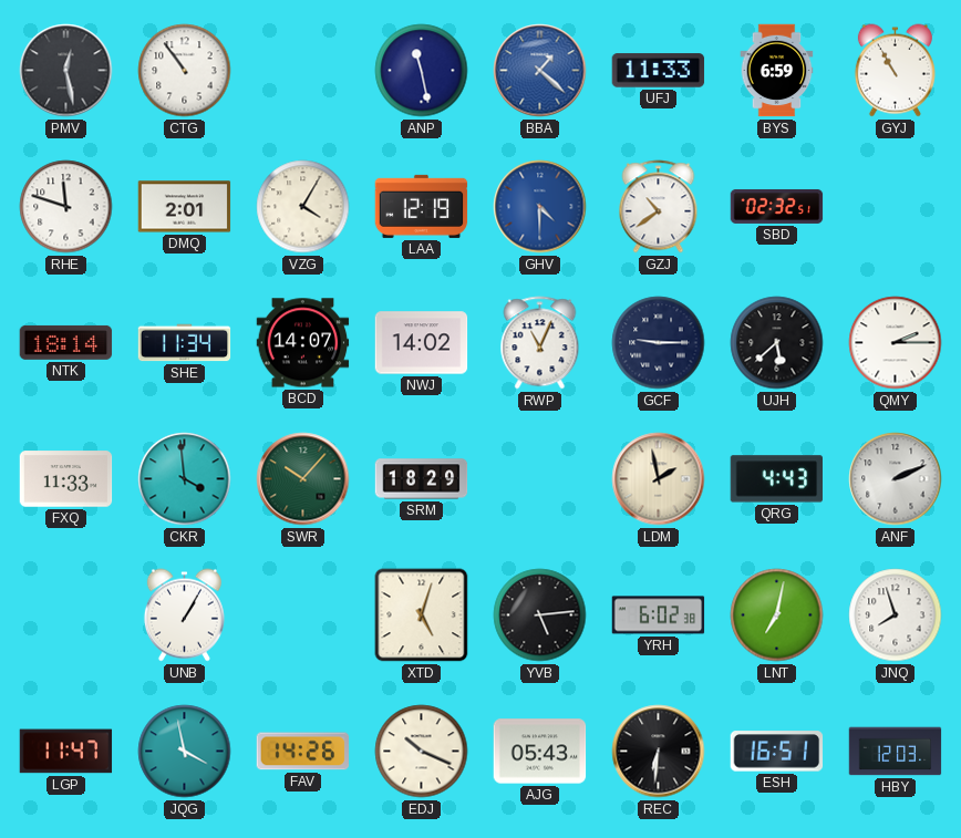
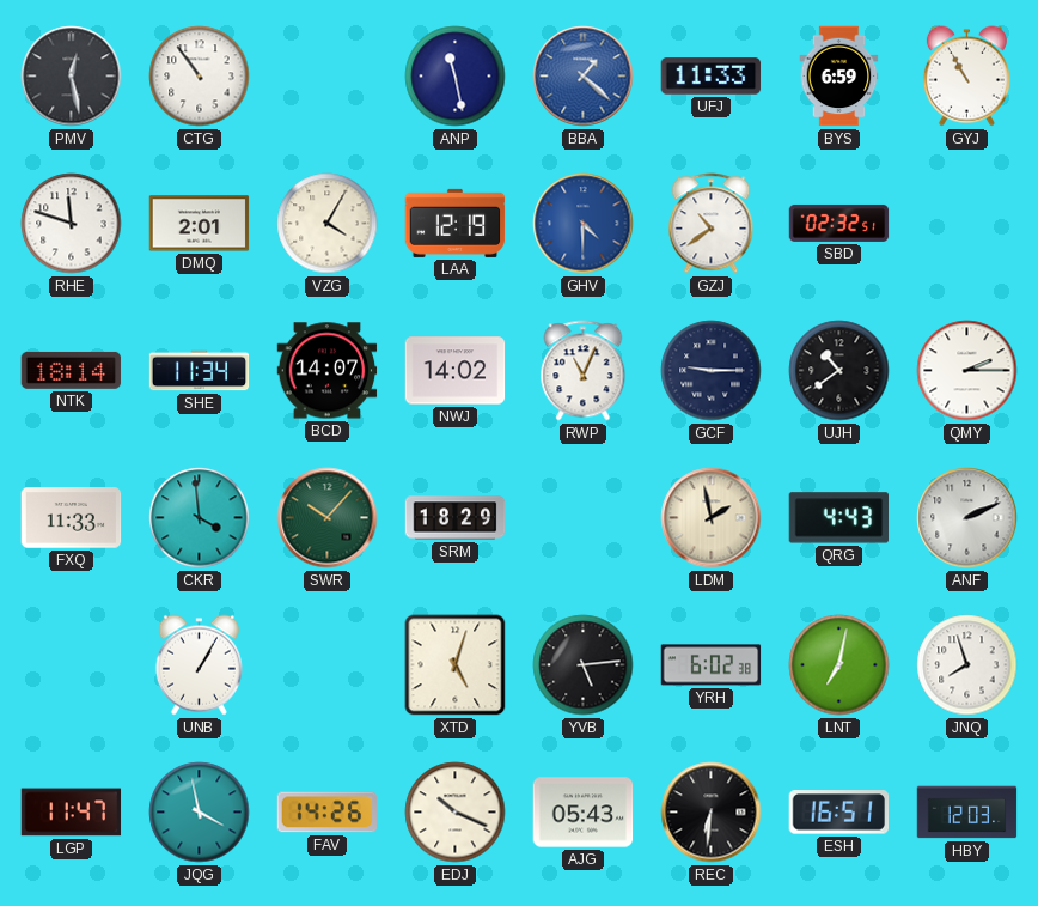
UJH: 5:38 -> 10:39
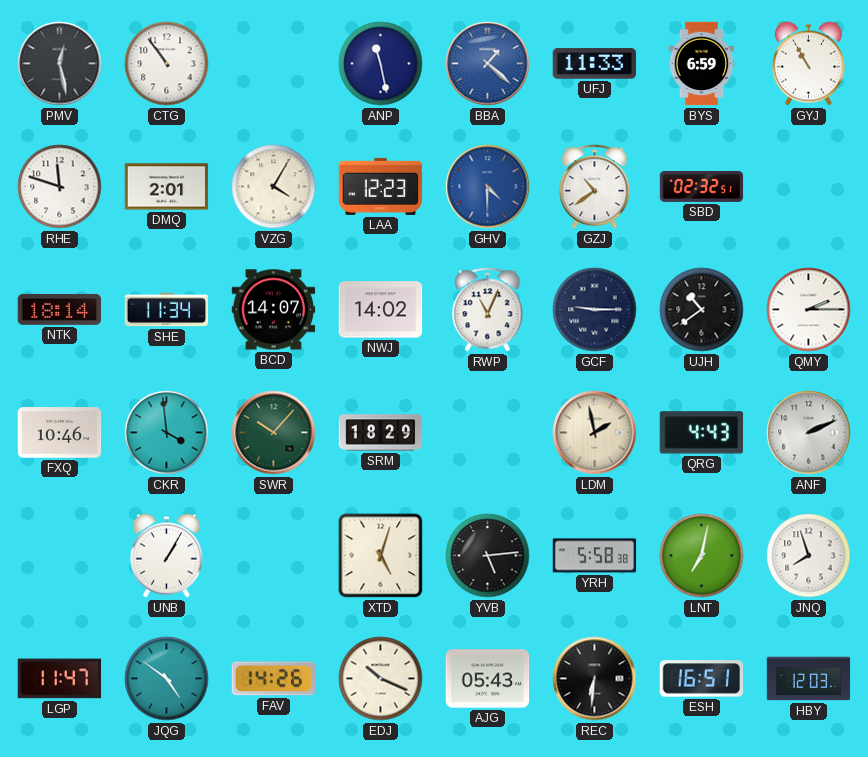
LAA: 12:19 -> 12:23
FXQ: 11:33 -> 10:46
YRH: 6:02 -> 5:58
JQG: 3:58 -> 4:51
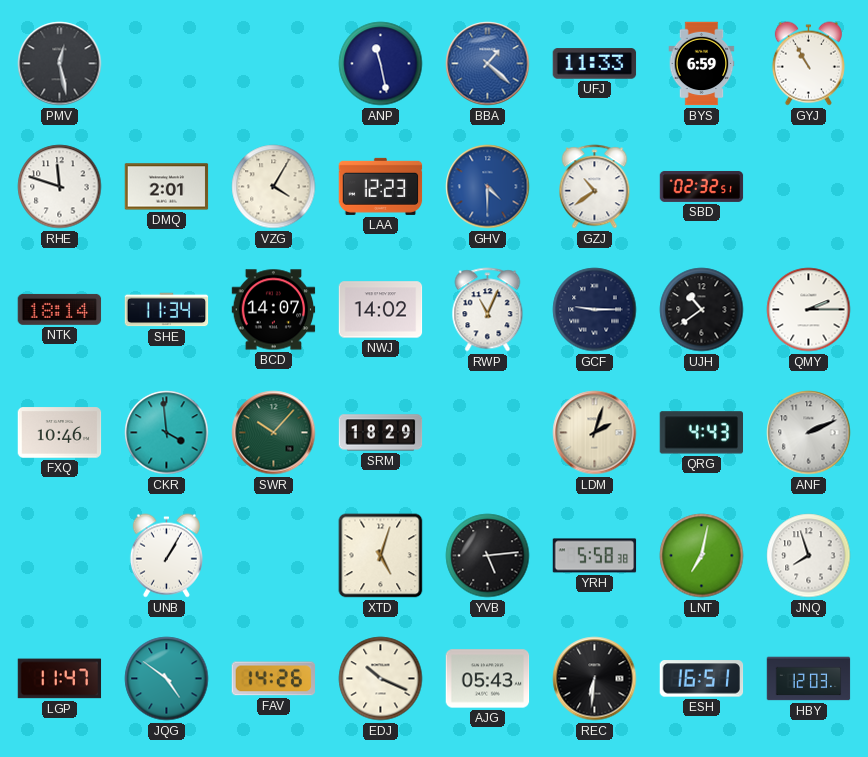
CTG: 10:54 -> none
LDM: 1:58 -> 2:03
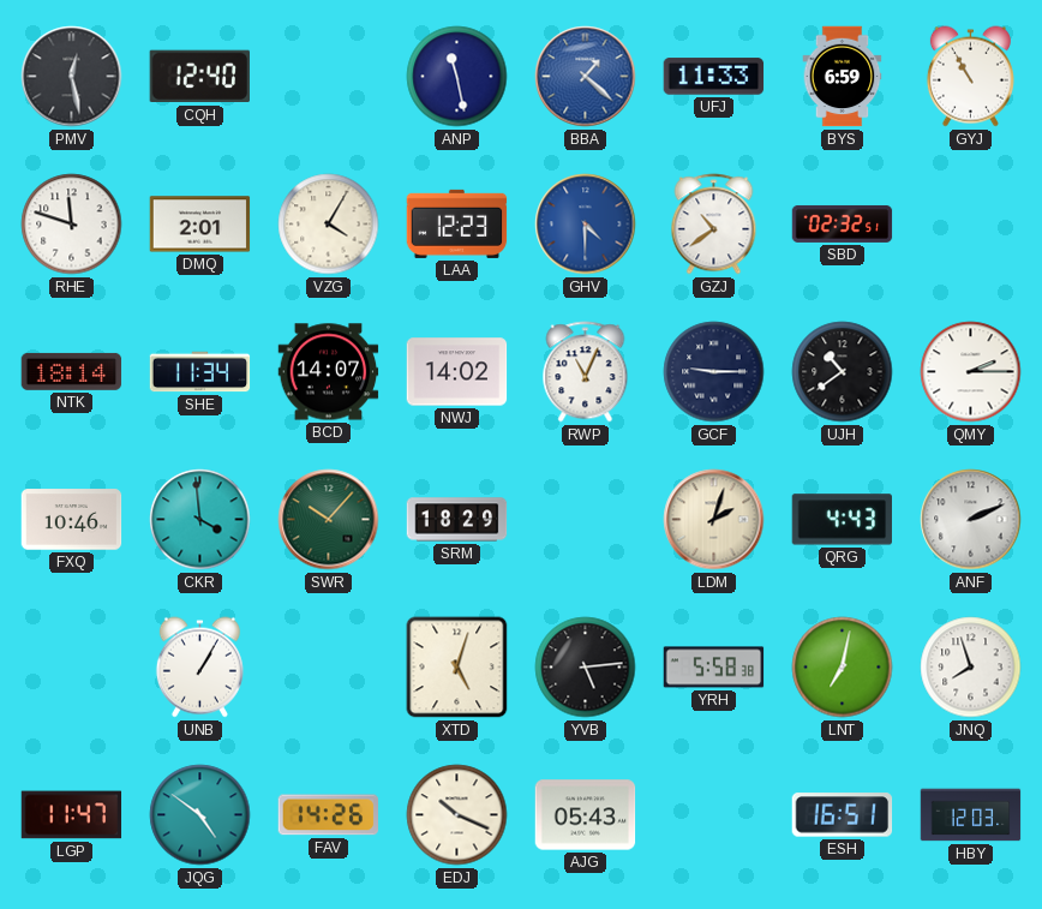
CQH: none -> 12:40
REC: 6:31 -> none
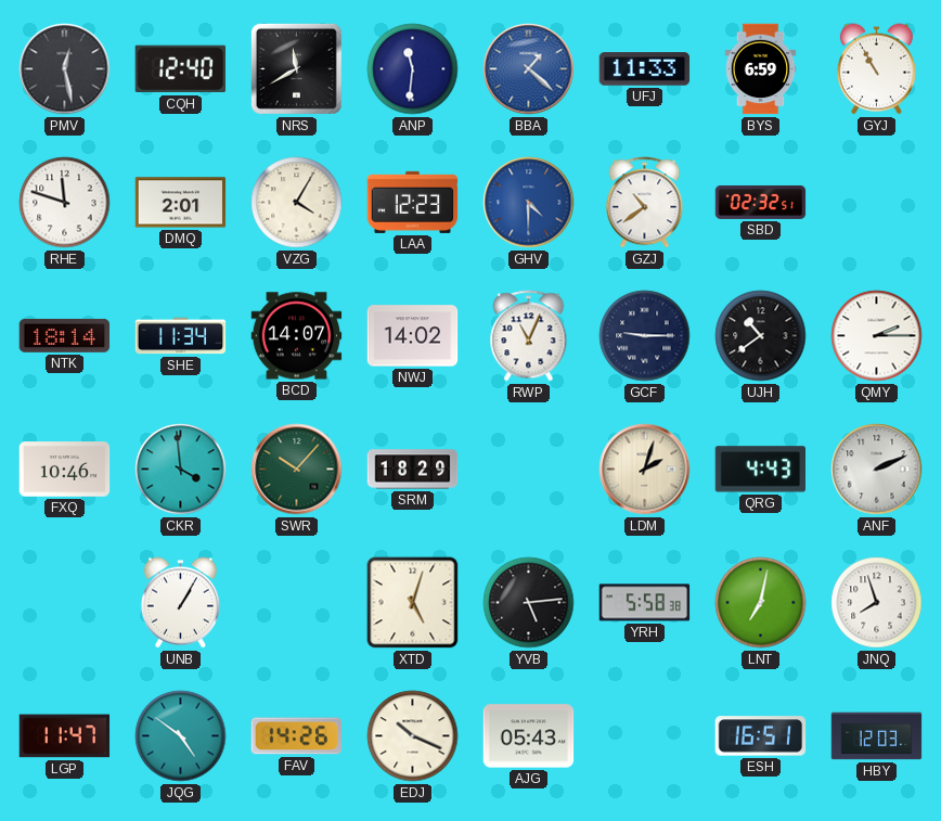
NRS: none -> 11:40
ANP: 11:28 -> 11:31
